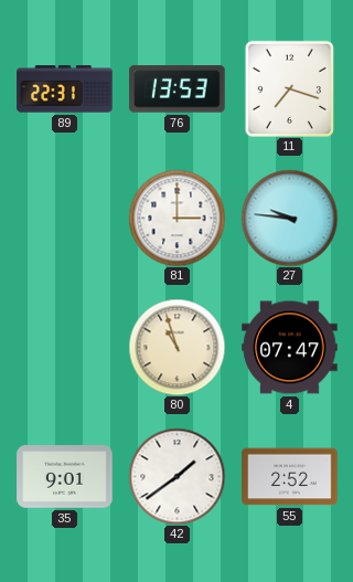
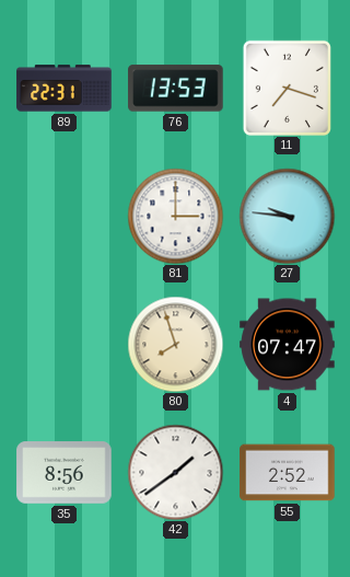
80: 10:57 -> 7:57
35: 9:01 -> 8:56
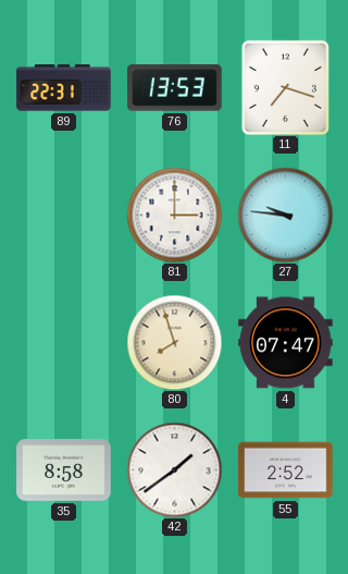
35: 8:56 -> 8:58
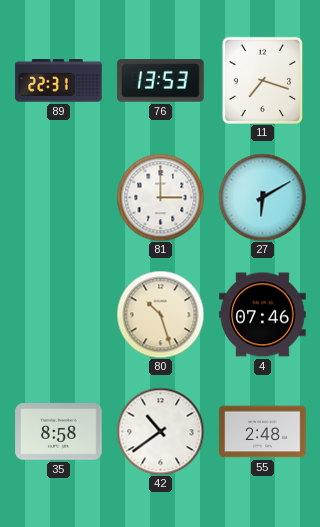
27: 9:46 -> 6:10
80: 7:57 -> 10:27
4: 07:47 -> 07:46
42: 1:39 -> 10:39
55: 2:52 -> 2:48
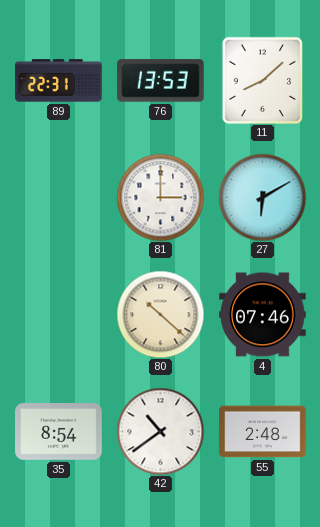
11: 7:18 -> 8:08
80: 10:27 -> 10:22
35: 8:58 -> 8:54
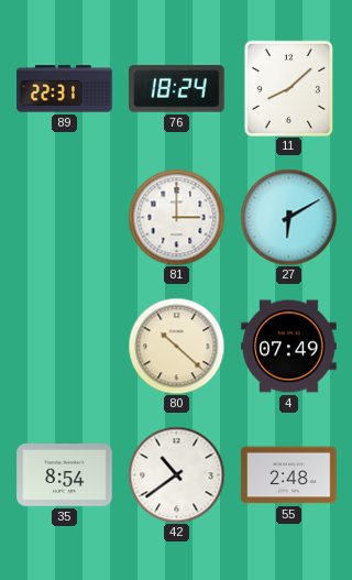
76: 13:53 -> 18:24
4: 07:46 -> 07:49
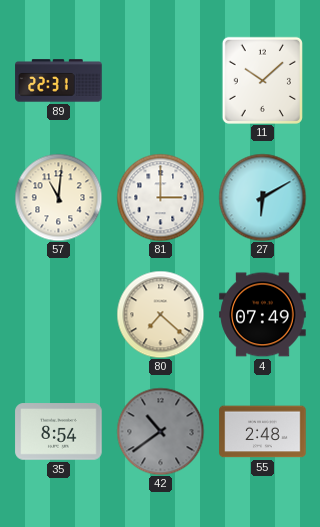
76: 18:24 -> none
11: 8:08 -> 10:08
57: none -> 11:01
80: 10:22 -> 7:22
42 dial: white -> grey
